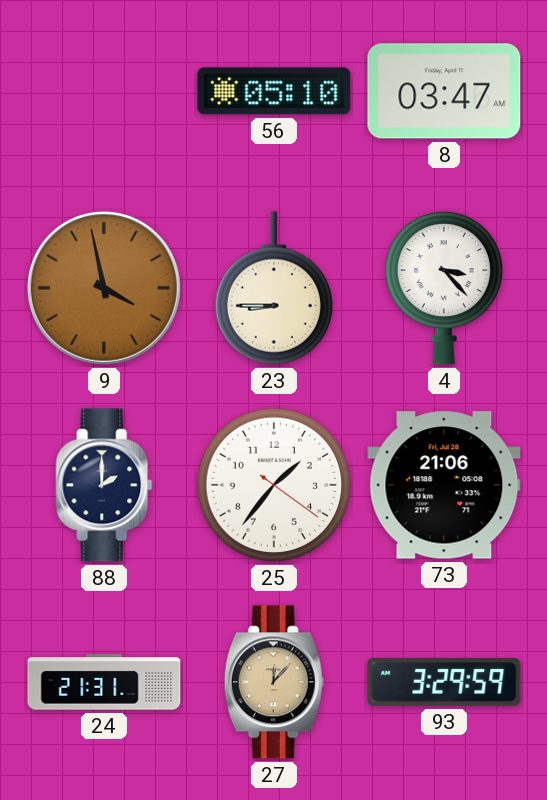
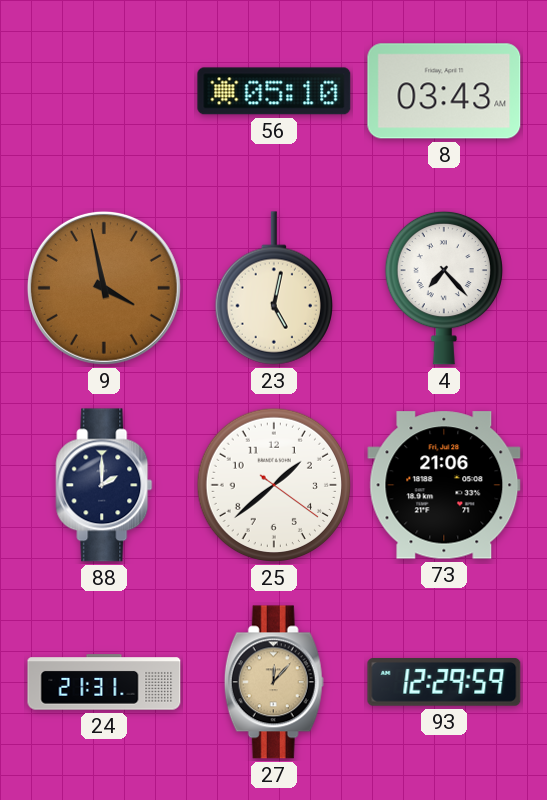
8: 03:47 -> 03:43
23: 8:45 -> 5:02
4: 3:23 -> 7:23
25: 1:36 -> 1:38
93: 3:29 -> 12:29
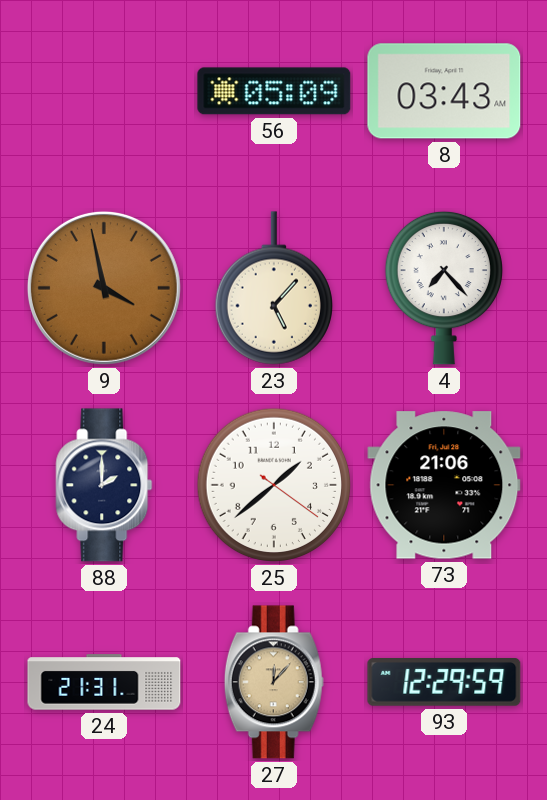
56: 05:10 -> 05:09
23: 5:02 -> 5:07
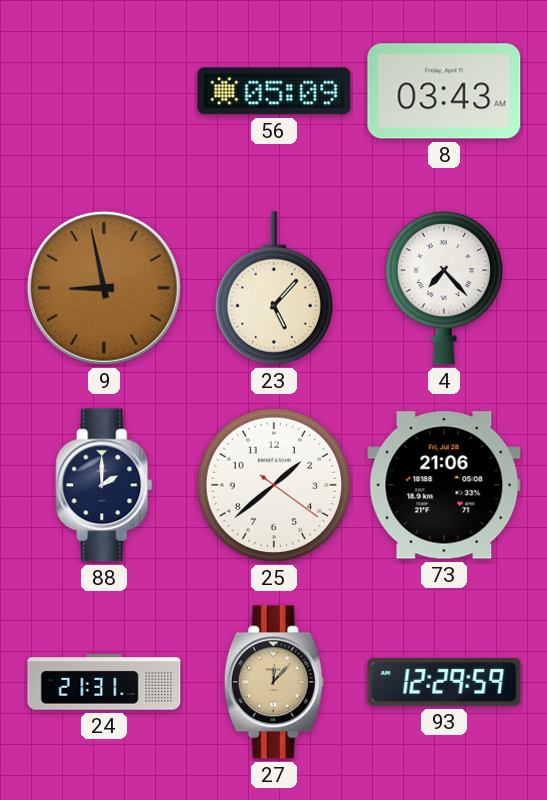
9: 3:58 -> 8:58
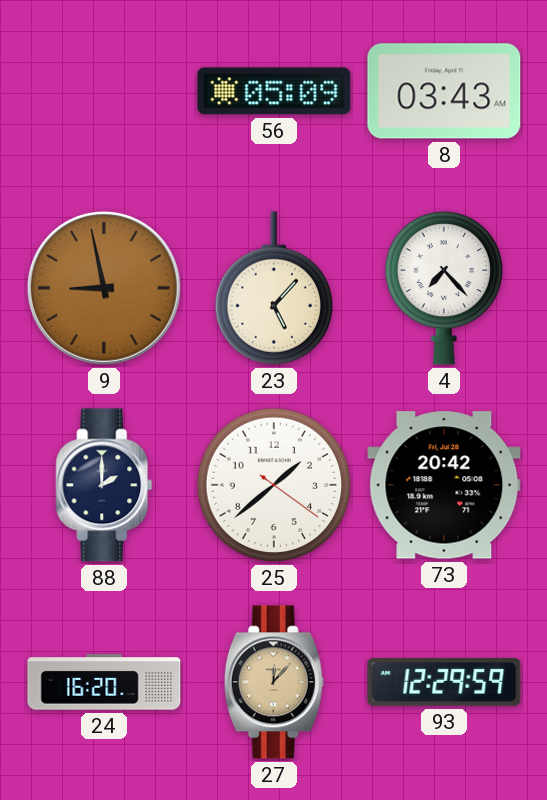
73: 21:06 -> 20:42
24: 21:31 -> 16:20
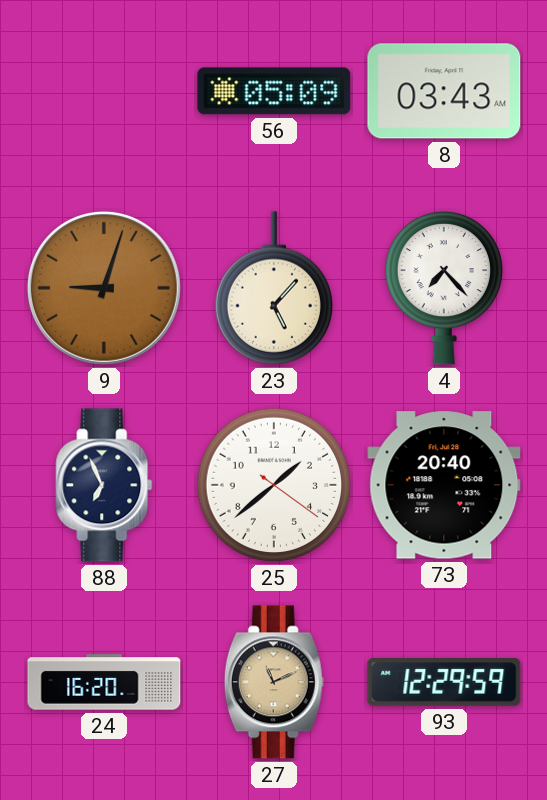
9: 8:58 -> 9:03
88: 2:00 -> 6:56
73: 20:42 -> 20:40
27: 12:07 -> 11:11
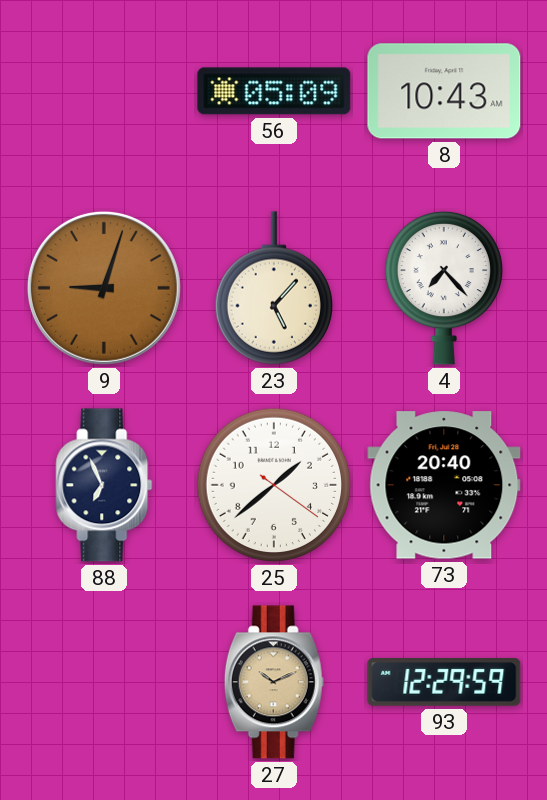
8: 03:43 -> 10:43
24: 16:20 -> none
27: 11:11 -> 10:11
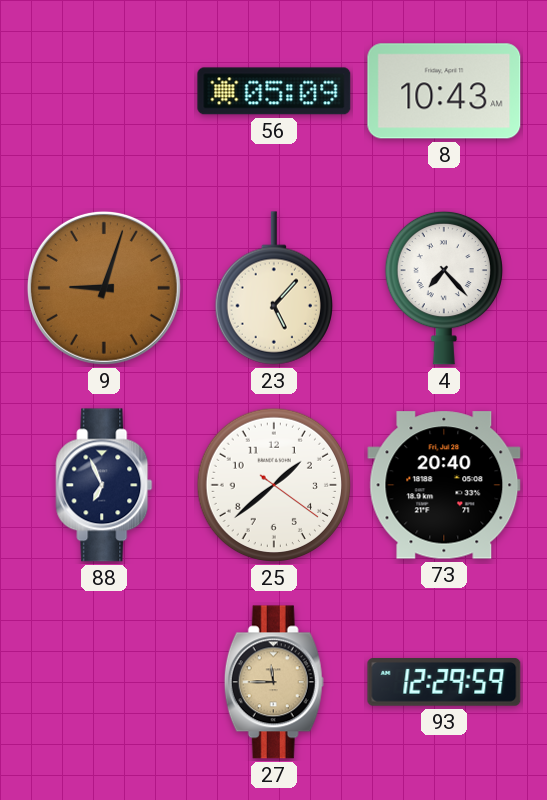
27: 10:11 -> 11:45
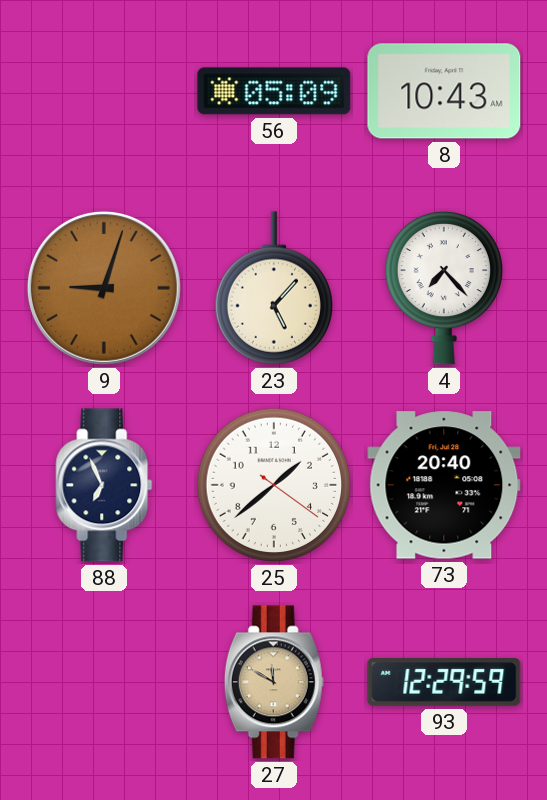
27: 11:45 -> 11:50
